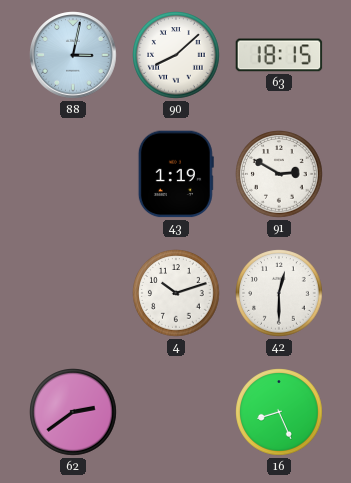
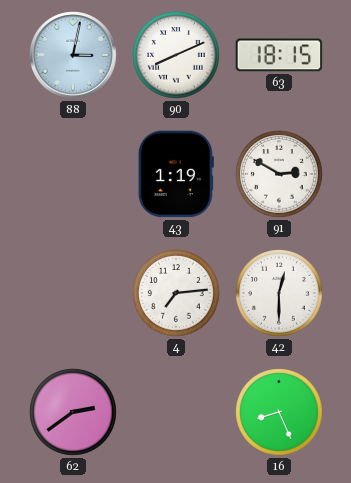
90: 8:08 -> 8:11
4: 10:12 -> 7:14
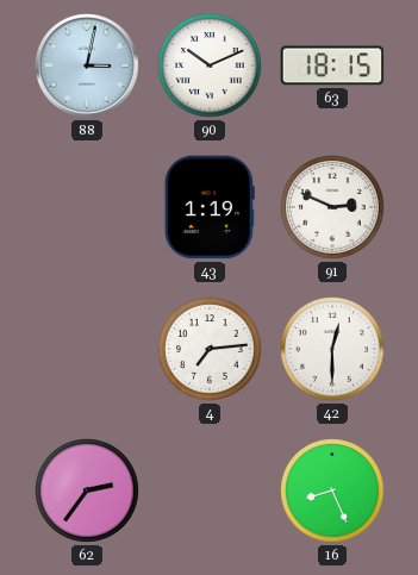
90: 8:11 -> 10:11
91: 2:50 -> 2:49
62: 2:39 -> 2:36
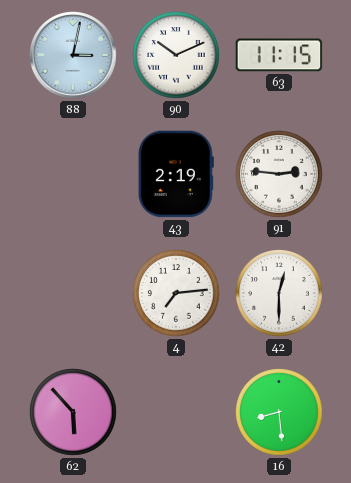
63: 18:15 -> 11:15
43: 1:19 -> 2:19
91: 2:49 -> 2:46
62: 2:36 -> 5:53
16: 8:26 -> 8:29
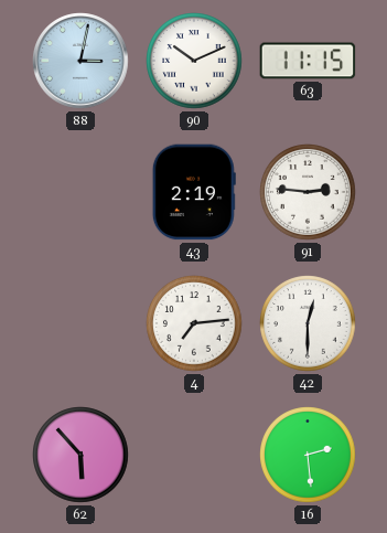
16: 8:29 -> 2:29
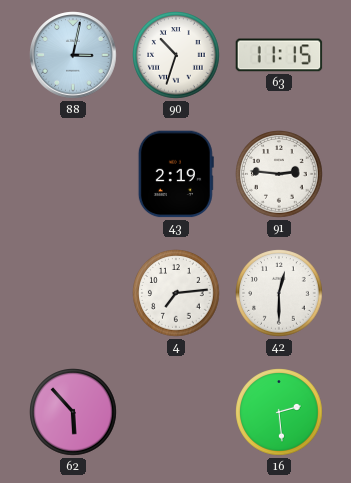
90: 10:11 -> 10:33
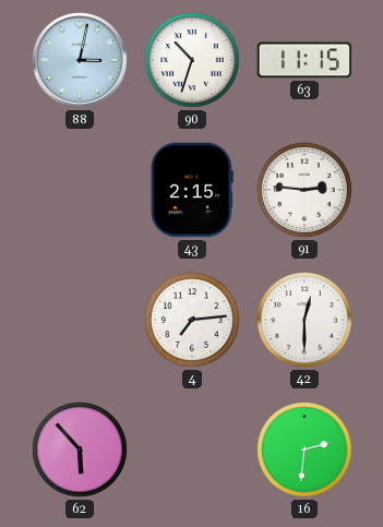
43: 2:19 -> 2:15
16: 2:29 -> 2:31
